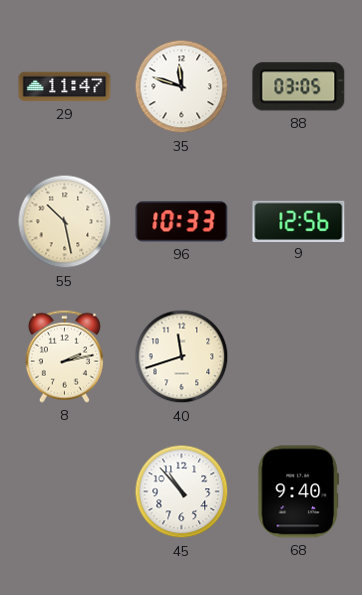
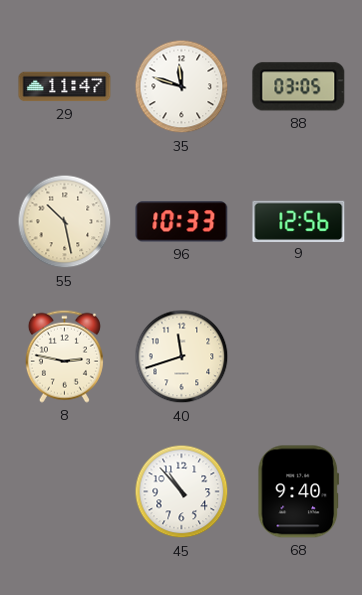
8: 2:13 -> 2:47
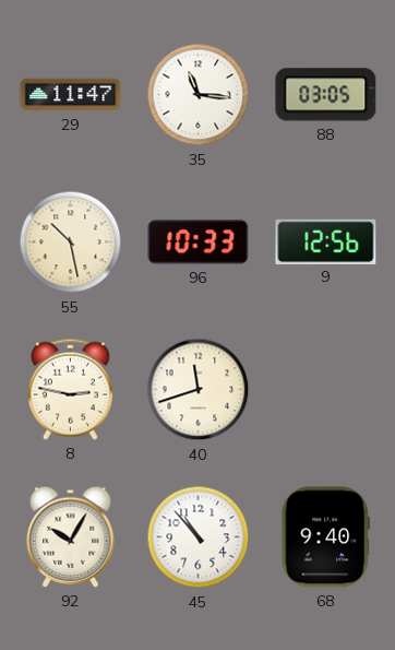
35: 11:48 -> 11:16
92: none -> 10:05
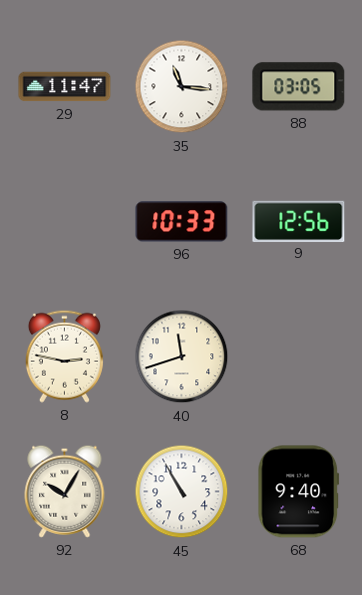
55: 10:28 -> none
45: 10:53 -> 10:55
